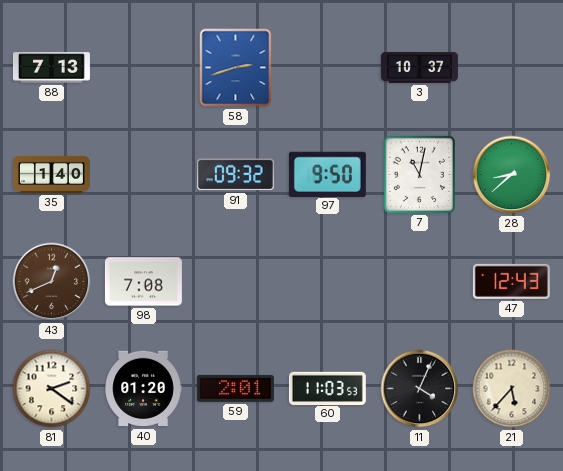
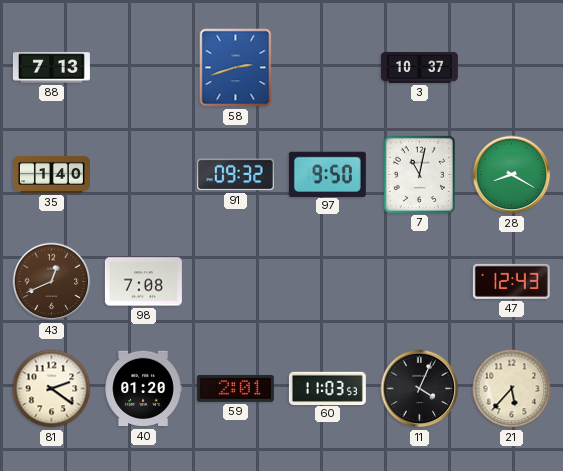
28: 8:38 -> 8:20
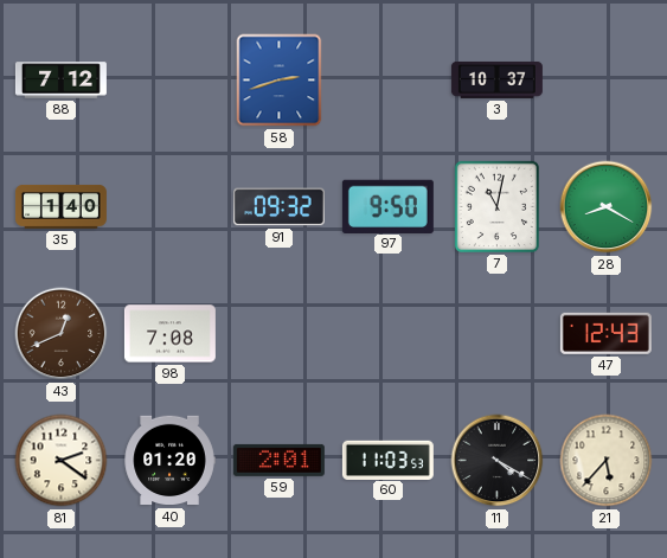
88: 7:13 -> 7:12
11: 4:04 -> 4:20
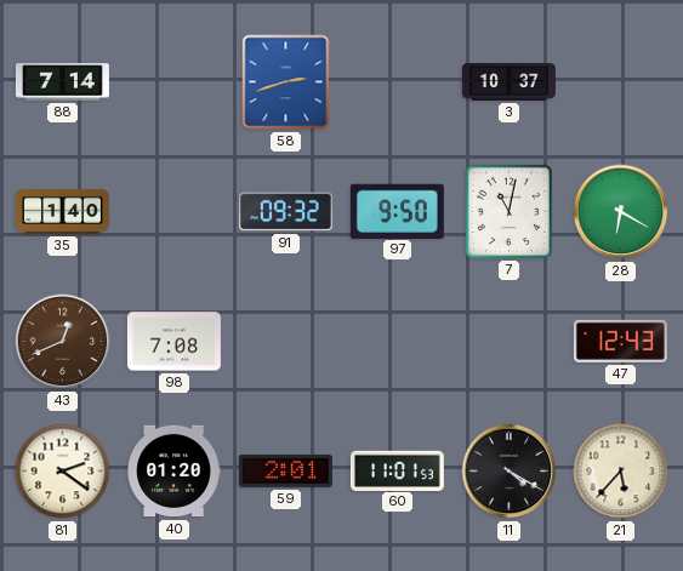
88: 7:12 -> 7:14
28: 8:20 -> 6:20
60: 11:03 -> 11:01
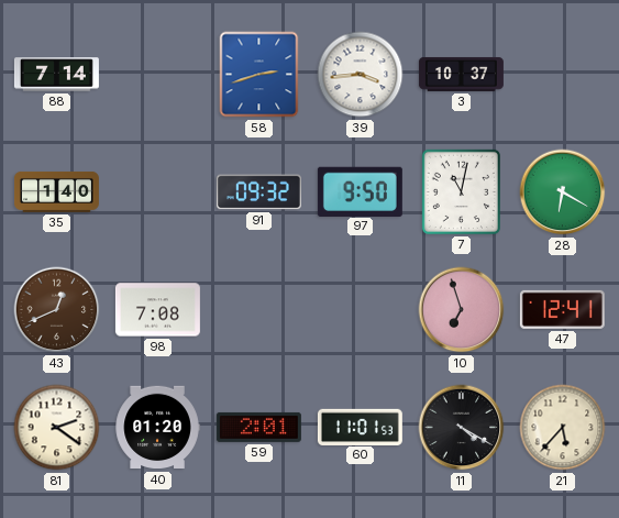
39: none -> 3:44
10: none -> 6:57
47: 12:43 -> 12:41
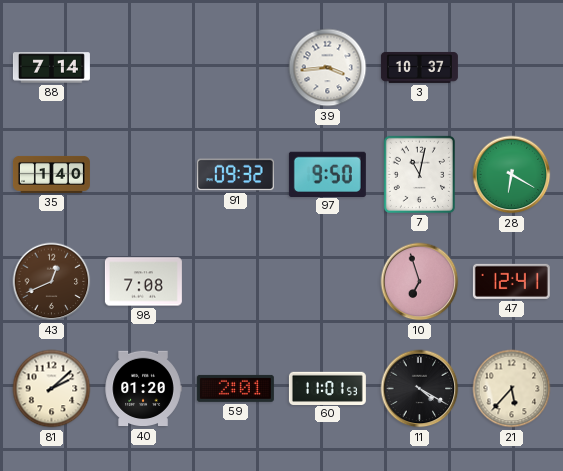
58: 2:42 -> none
81: 2:21 -> 2:08
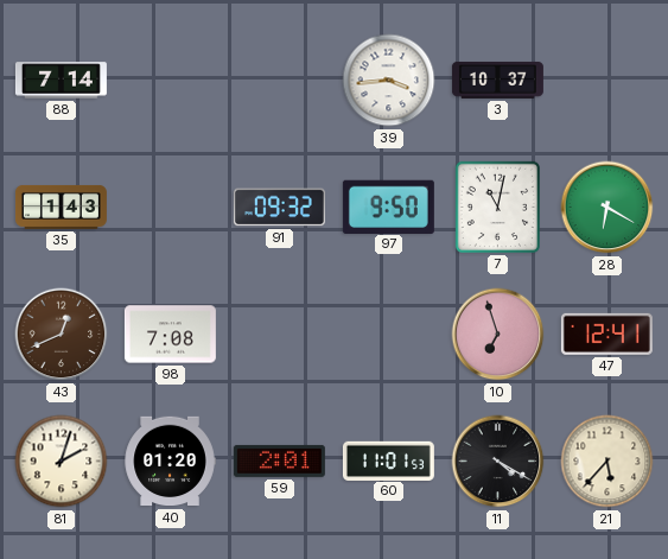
35: 1:40 -> 1:43
81: 2:08 -> 2:03
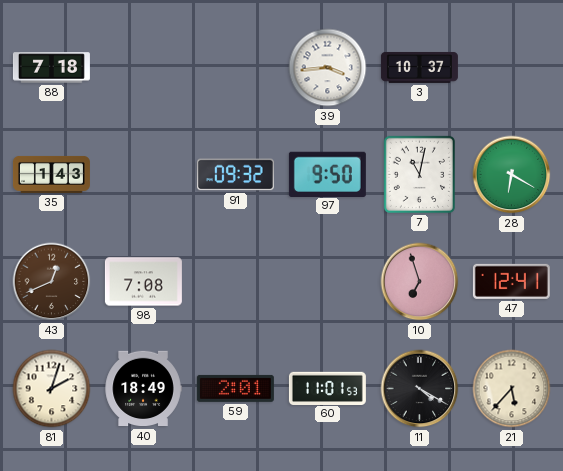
88: 7:14 -> 7:18
40: 01:20 -> 18:49
